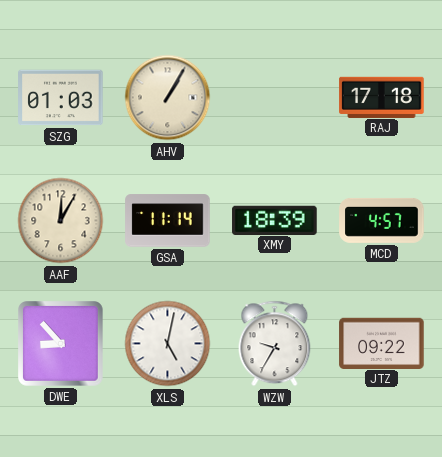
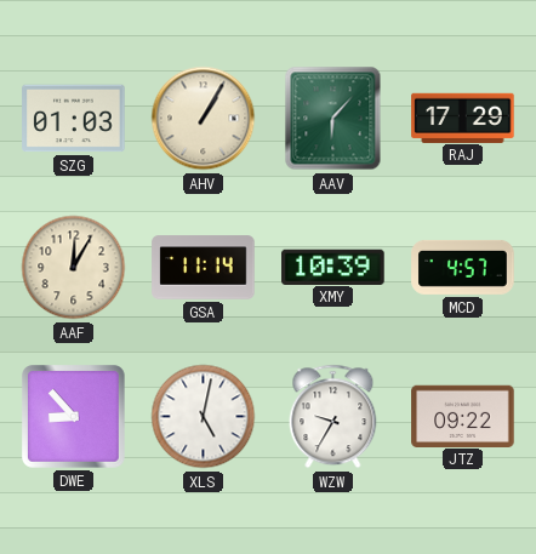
AAV: none -> 6:07
RAJ: 17:18 -> 17:29
XMY: 18:39 -> 10:39
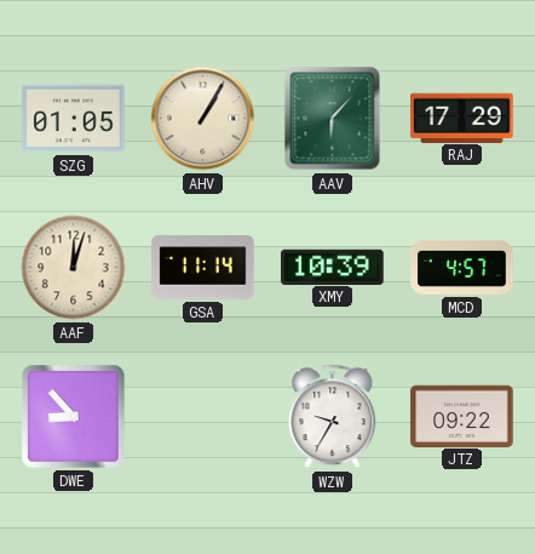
SZG: 01:03 -> 01:05
AAF: 12:05 -> 12:03
XLS: 5:02 -> none
